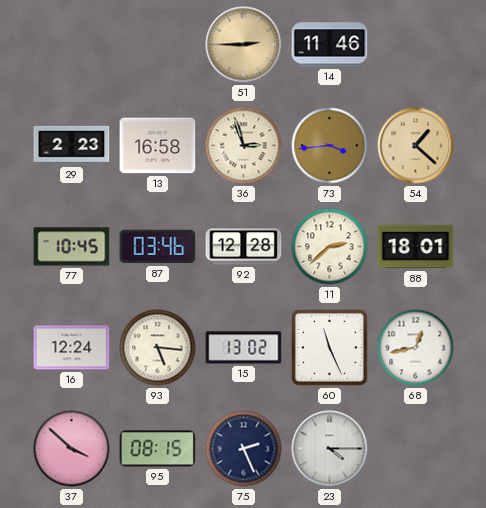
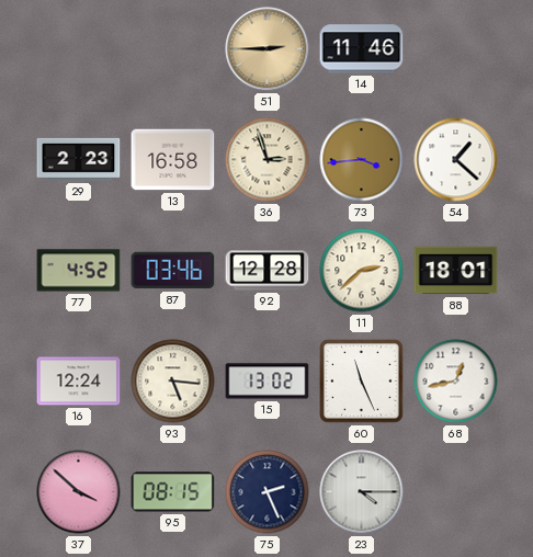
54 dial: champagne -> white
77: 10:45 -> 4:52
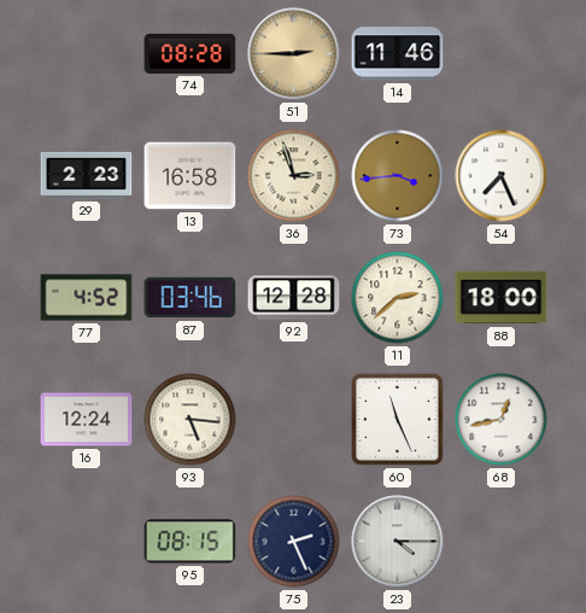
74: none -> 08:28
54: 1:22 -> 7:26
88: 18:01 -> 18:00
15: 13:02 -> none
37: 3:52 -> none
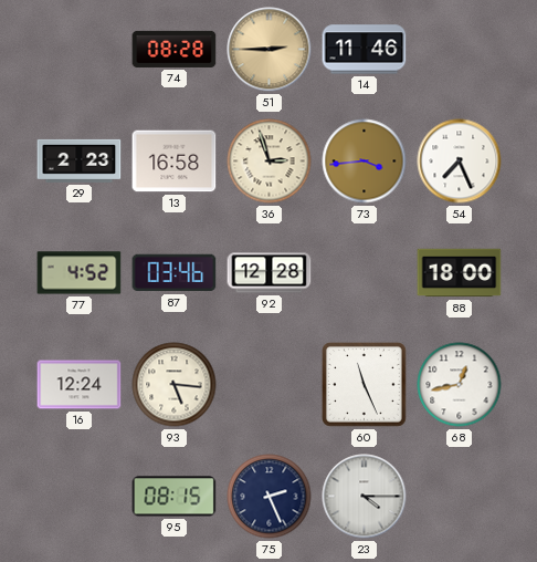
11: 2:38 -> none
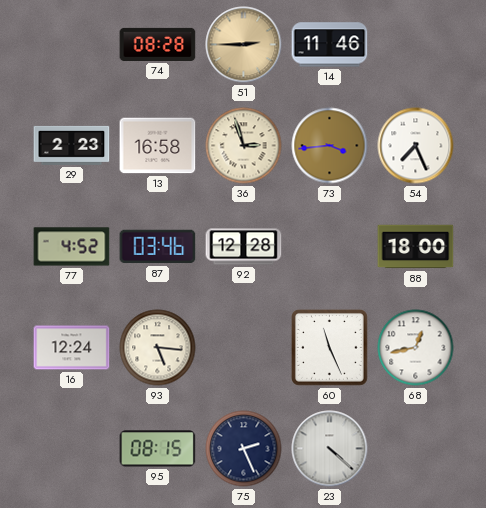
23: 4:15 -> 4:22
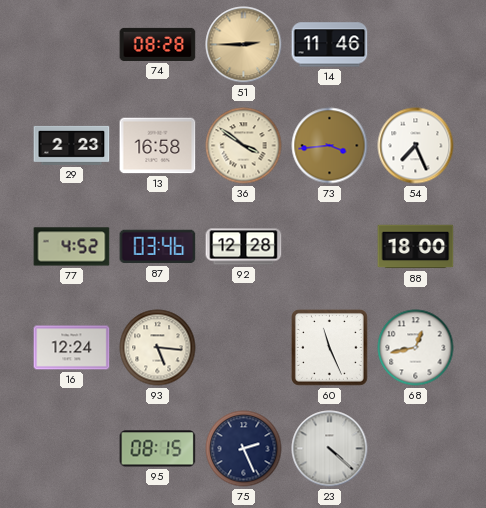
36: 2:57 -> 3:51
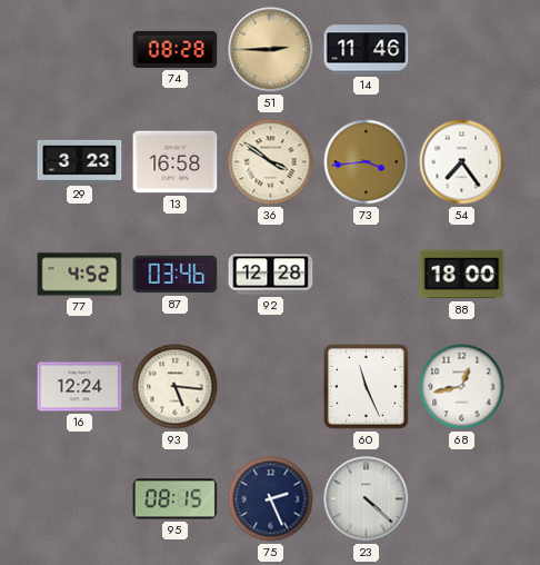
29: 2:23 -> 3:23
54: 7:26 -> 7:24
